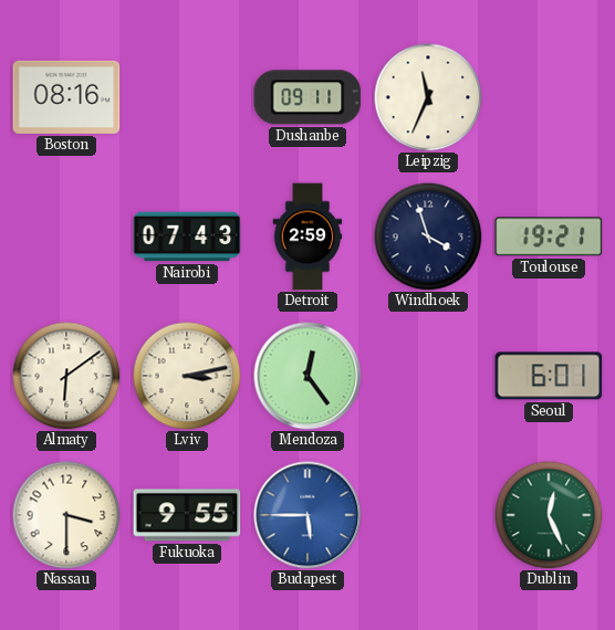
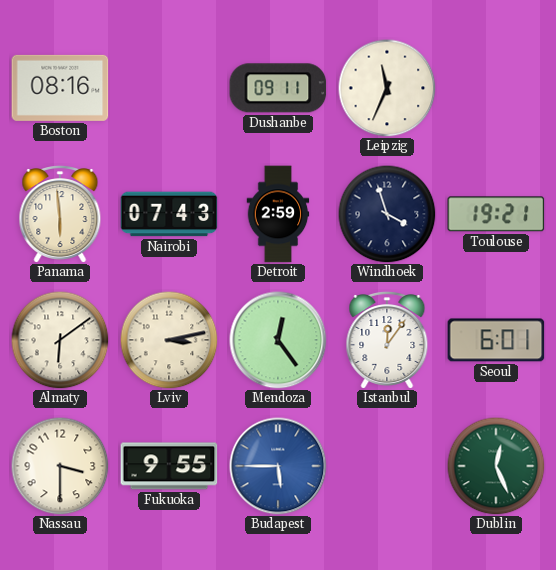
Panama: none -> 5:59
Istanbul: none -> 12:06
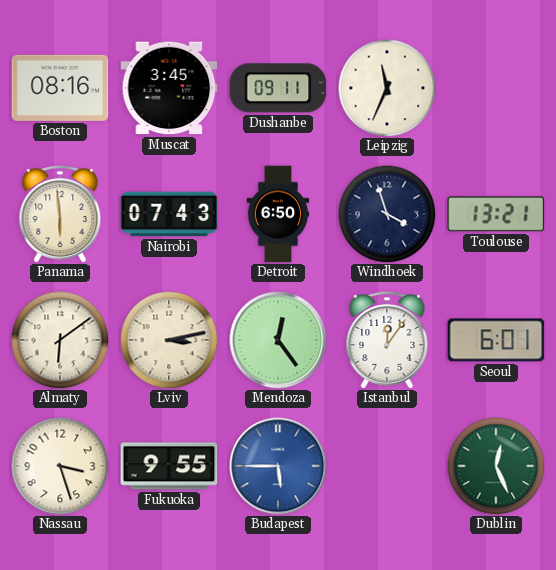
Muscat: none -> 3:45
Detroit: 2:59 -> 6:50
Toulouse: 19:21 -> 13:21
Nassau: 3:30 -> 3:27
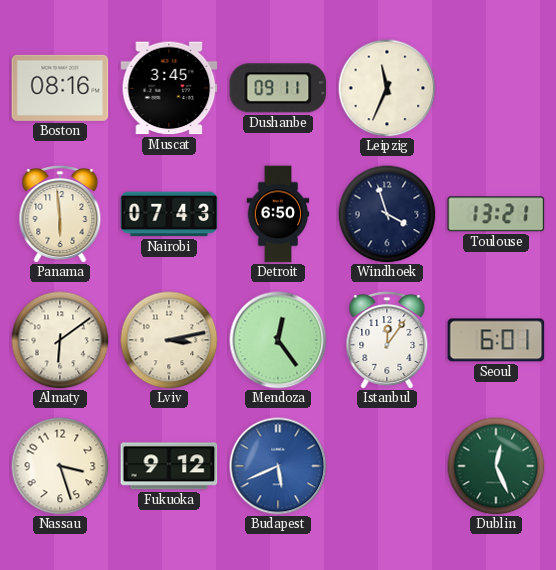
Fukuoka: 9:55 -> 9:12
Budapest: 5:45 -> 5:41
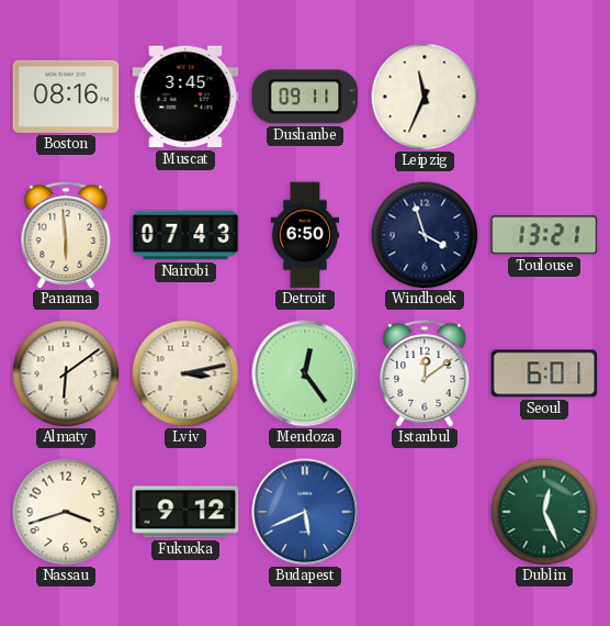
Istanbul: 12:06 -> 12:09
Nassau: 3:27 -> 3:42
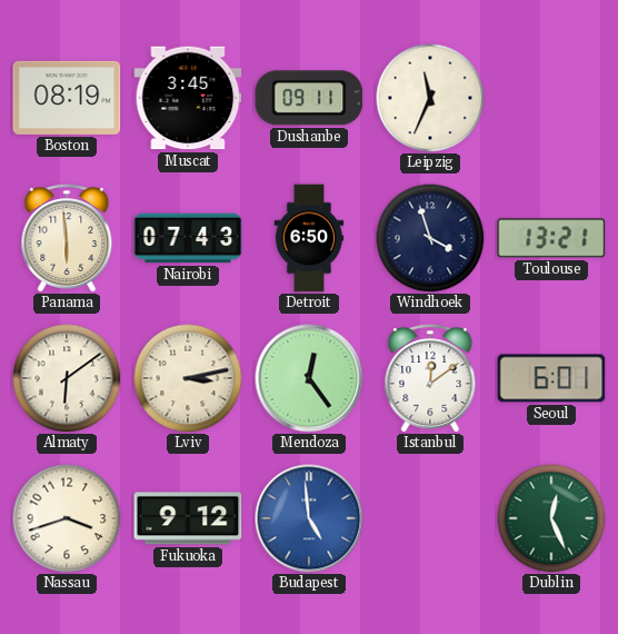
Boston: 08:16 -> 08:19
Budapest: 5:41 -> 4:59
